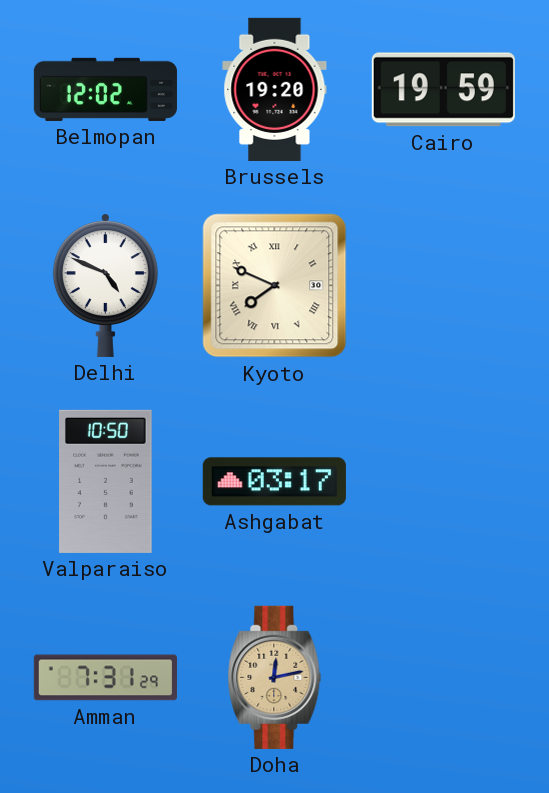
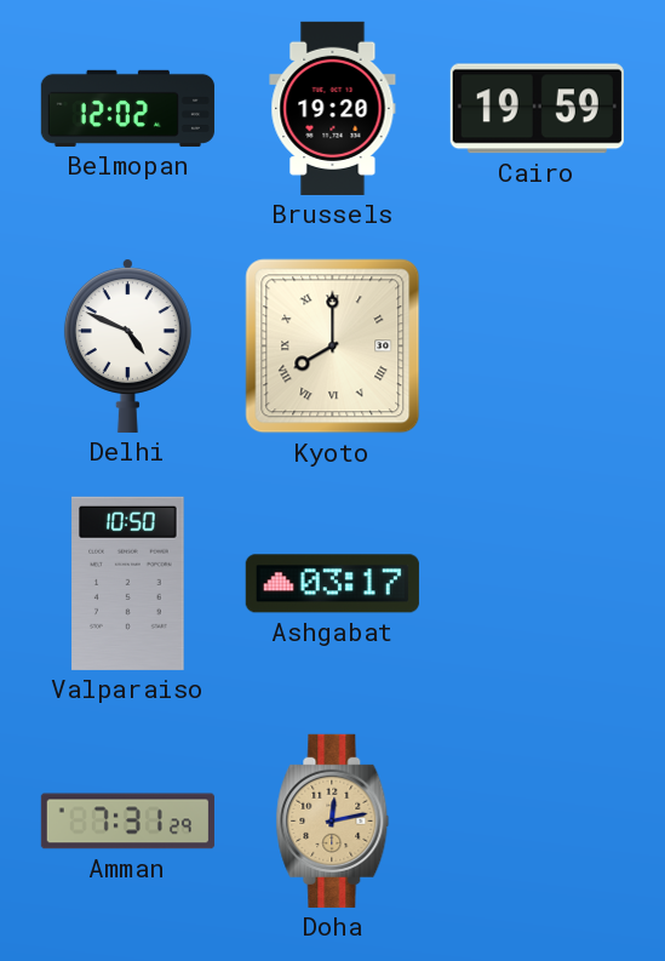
Kyoto: 7:49 -> 8:00
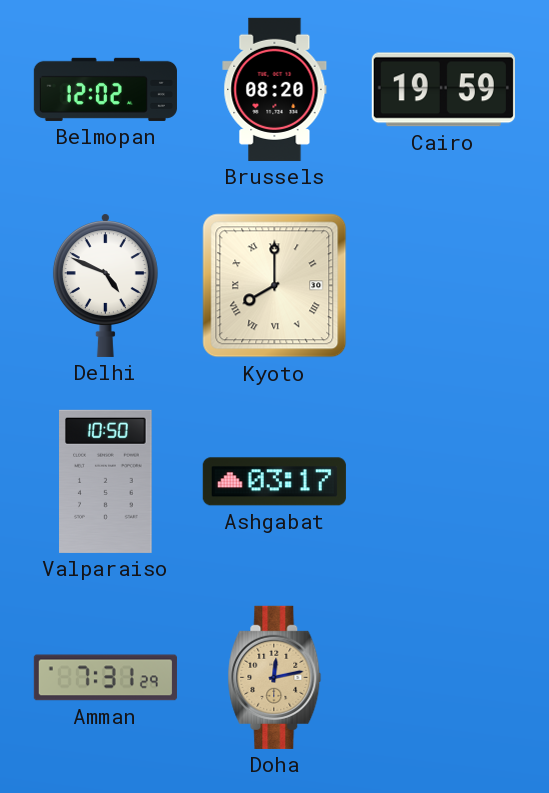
Brussels: 19:20 -> 08:20
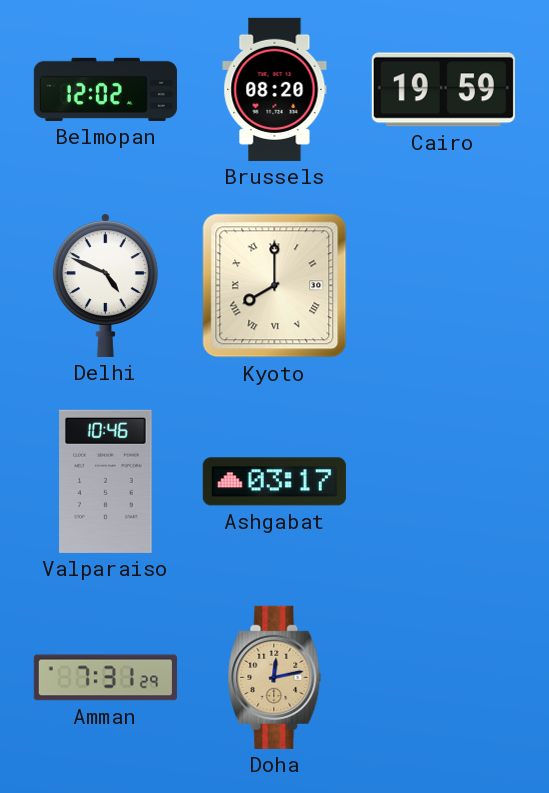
Valparaiso: 10:50 -> 10:46
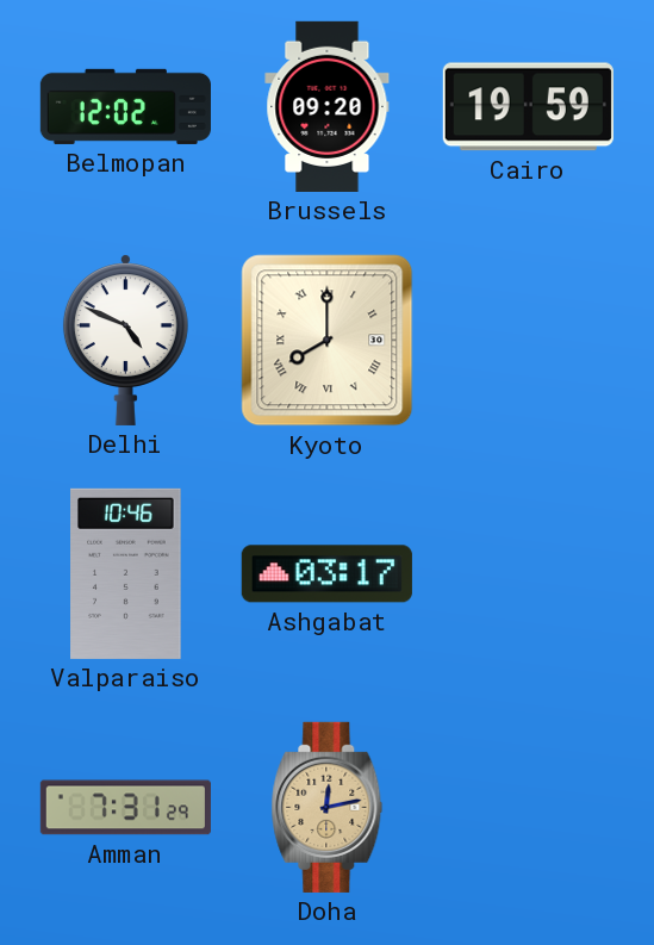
Brussels: 08:20 -> 09:20
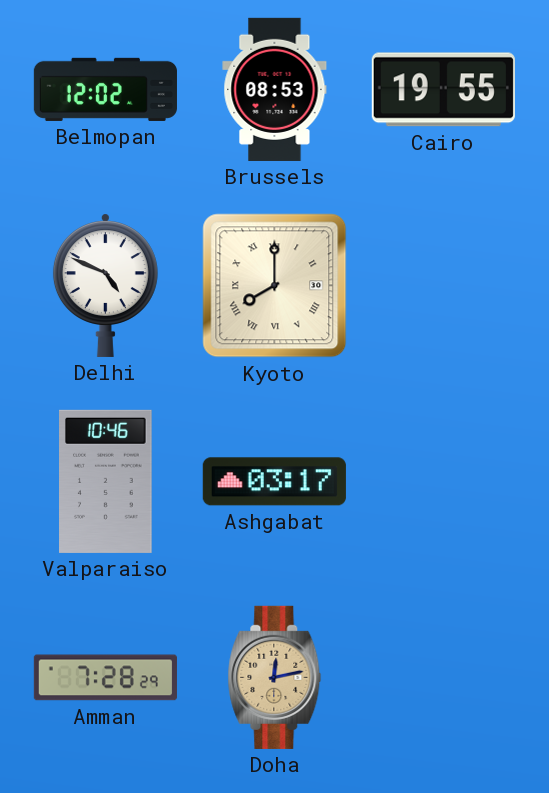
Brussels: 09:20 -> 08:53
Cairo: 19:59 -> 19:55
Amman: 7:31 -> 7:28
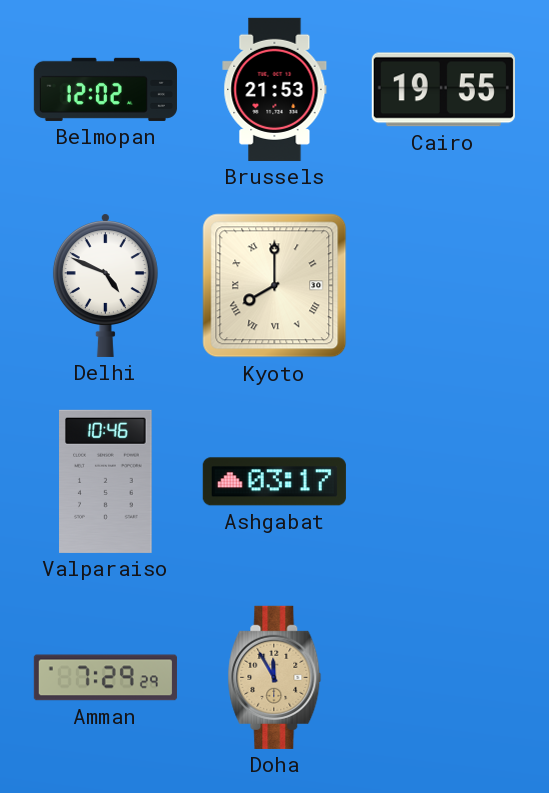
Brussels: 08:53 -> 21:53
Amman: 7:28 -> 7:29
Doha: 12:13 -> 11:55
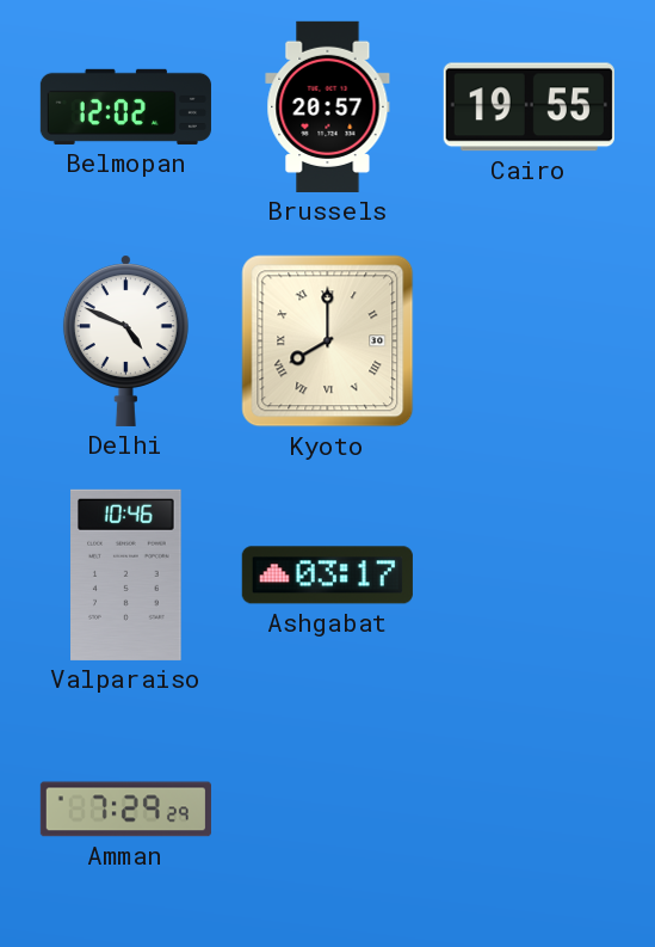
Brussels: 21:53 -> 20:57
Doha: 11:55 -> none
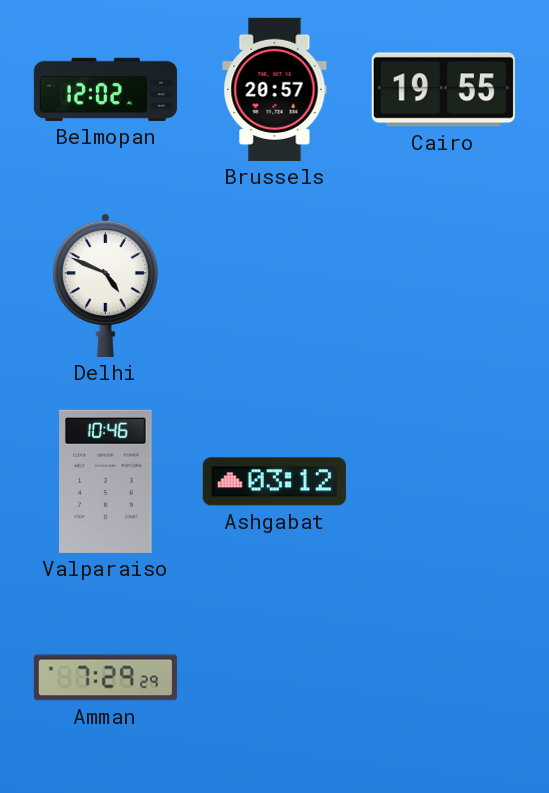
Kyoto: 8:00 -> none
Ashgabat: 03:17 -> 03:12
